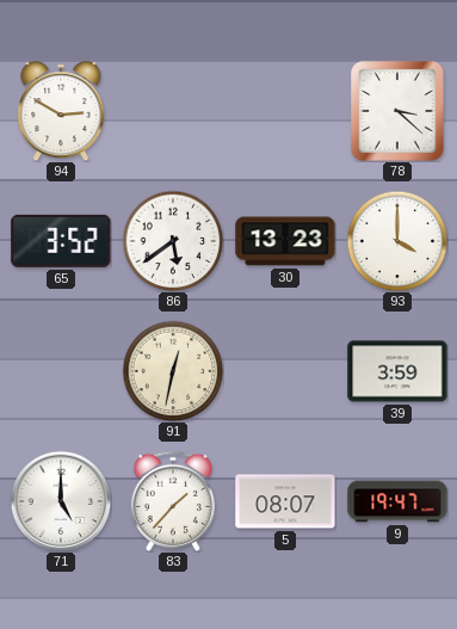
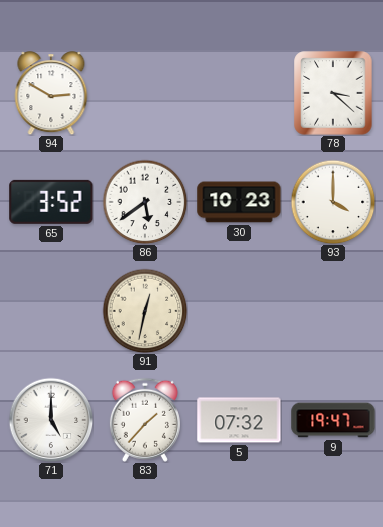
30: 13:23 -> 10:23
39: 3:59 -> none
5: 08:07 -> 07:32
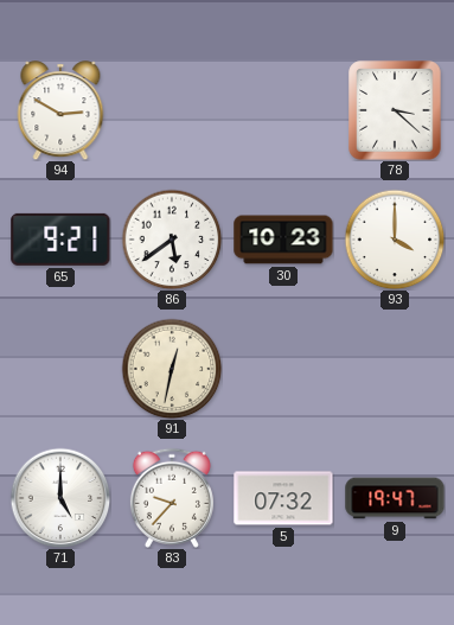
65: 3:52 -> 9:21
83: 1:37 -> 9:37
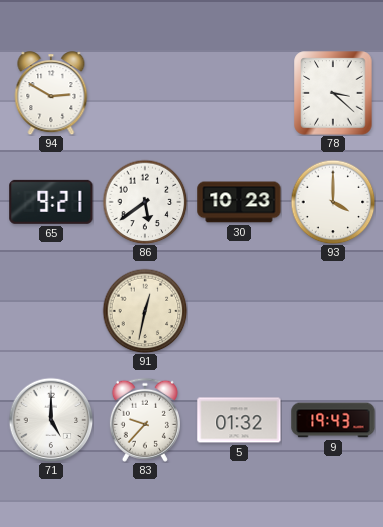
5: 07:32 -> 01:32
9: 19:47 -> 19:43
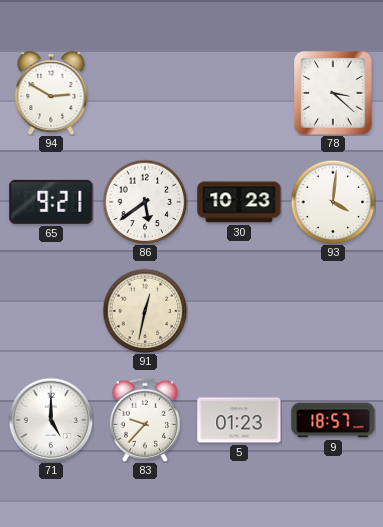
93: 4:00 -> 4:01
5: 01:32 -> 01:23
9: 19:43 -> 18:57
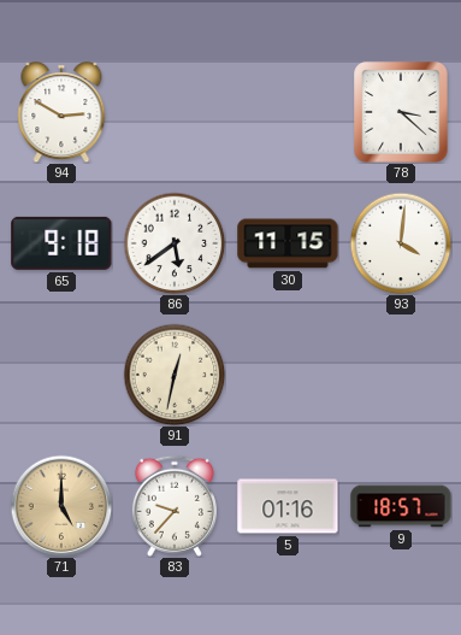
65: 9:21 -> 9:18
30: 10:23 -> 11:15
71 dial: white -> champagne
5: 01:23 -> 01:16
